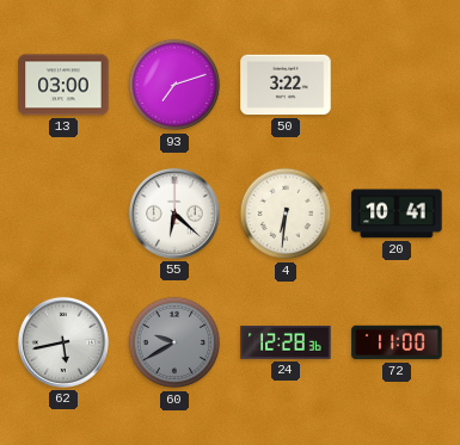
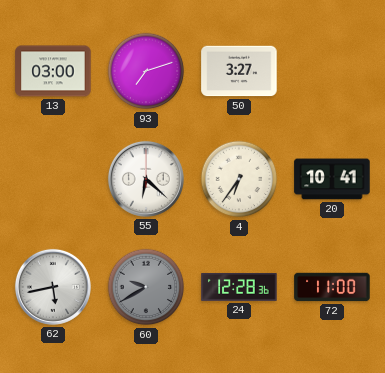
50: 3:22 -> 3:27
4: 6:31 -> 6:36
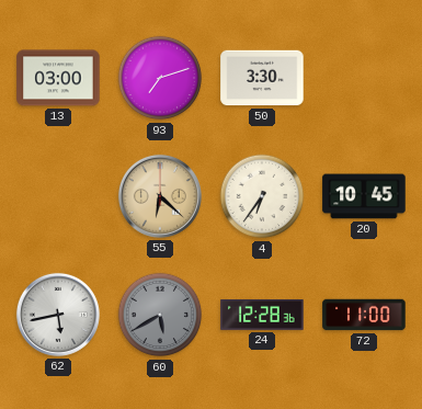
50: 3:27 -> 3:30
55 dial: white -> champagne
20: 10:41 -> 10:45
60: 9:40 -> 5:40
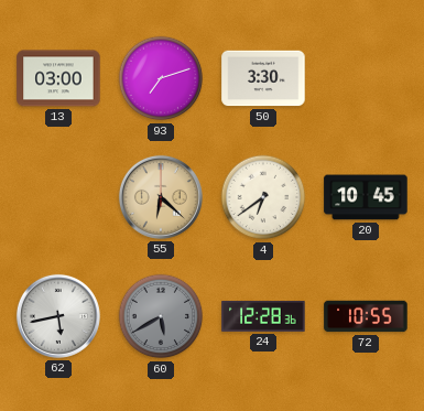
4: 6:36 -> 6:39
72: 11:00 -> 10:55
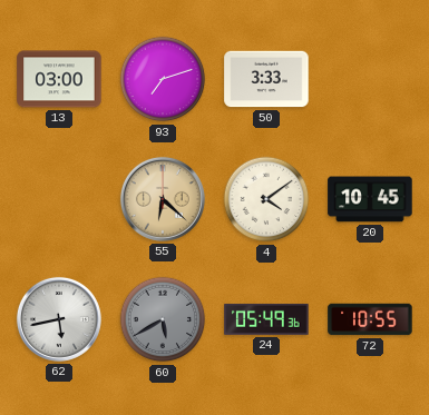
50: 3:30 -> 3:33
4: 6:39 -> 4:09
24: 12:28 -> 05:49
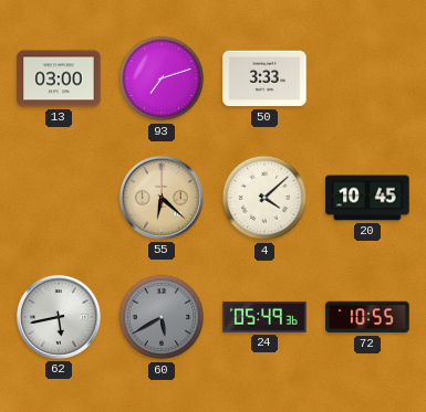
4: 4:09 -> 4:08
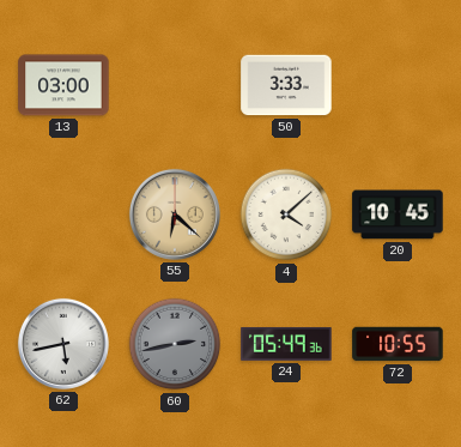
93: 7:12 -> none
60: 5:40 -> 2:43
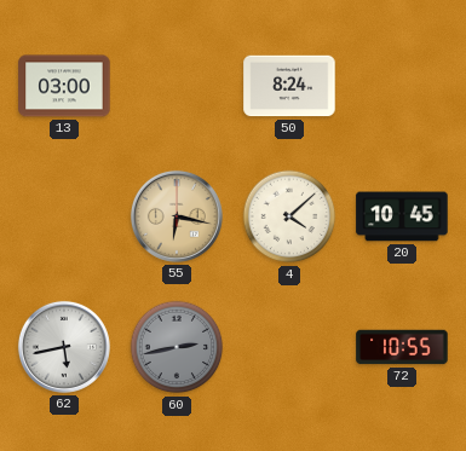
50: 3:33 -> 8:24
55: 6:22 -> 6:17
24: 05:49 -> none
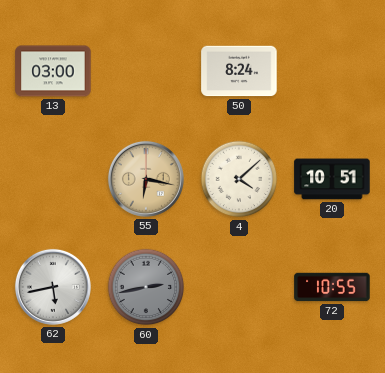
20: 10:45 -> 10:51
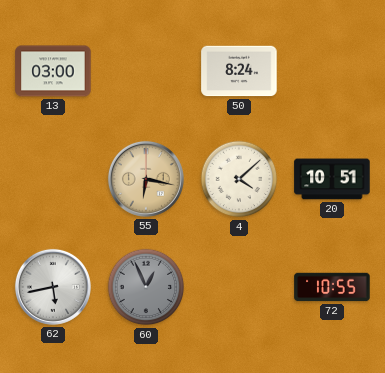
60: 2:43 -> 12:56
